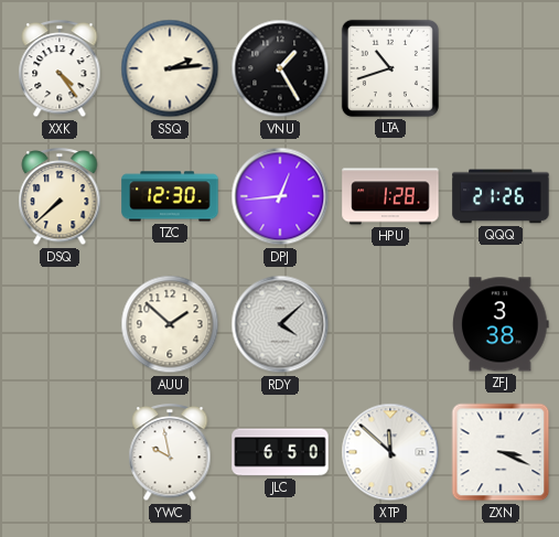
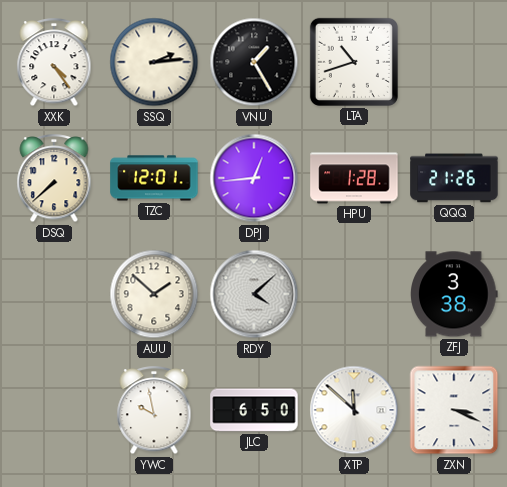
TZC: 12:30 -> 12:01
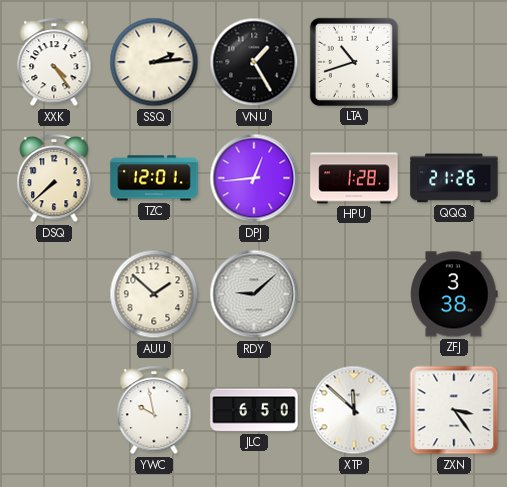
RDY: 4:08 -> 9:08
ZXN: 3:19 -> 3:24
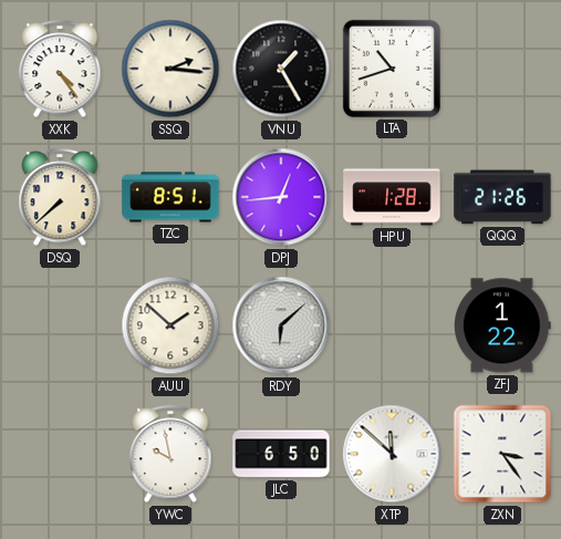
SSQ: 2:14 -> 2:16
TZC: 12:01 -> 8:51
RDY: 9:08 -> 6:08
ZFJ: 3:38 -> 1:22
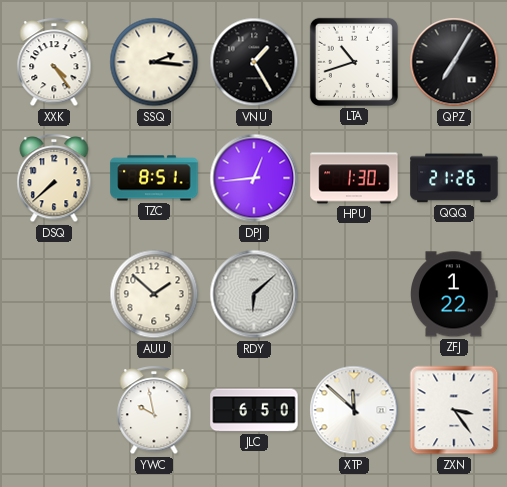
QPZ: none -> 7:05
HPU: 1:28 -> 1:30
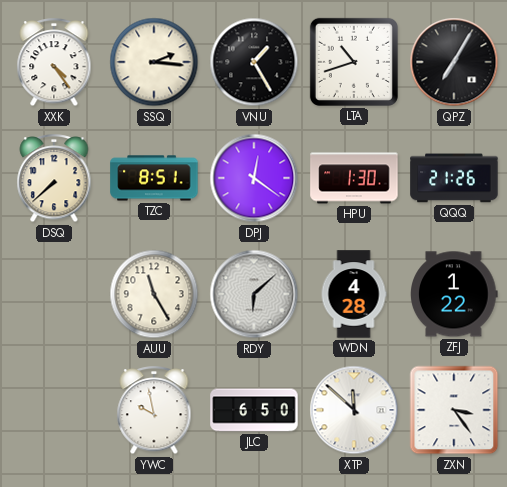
DPJ: 12:44 -> 12:21
AUU: 1:52 -> 11:25
WDN: none -> 4:28
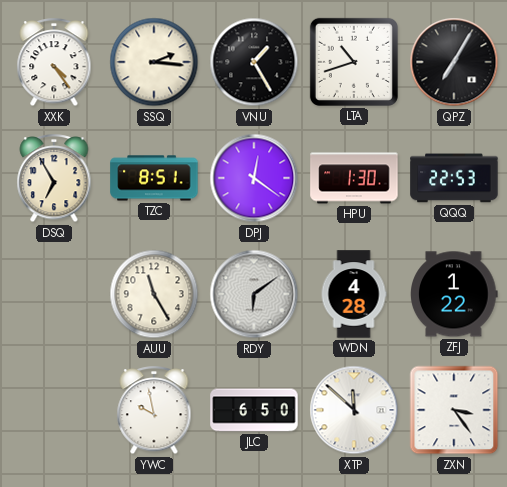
DSQ: 7:38 -> 6:55
QQQ: 21:26 -> 22:53
RDY: 6:08 -> 6:09
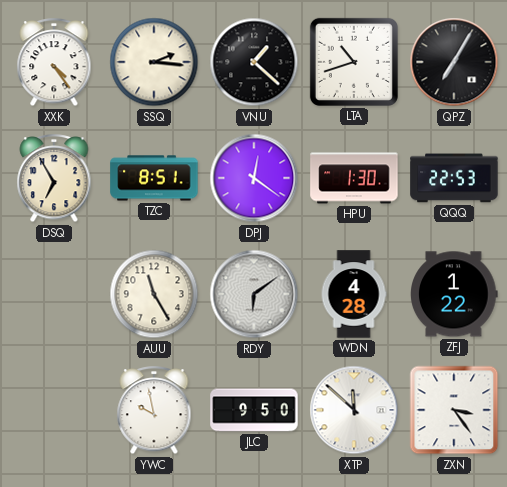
VNU: 1:25 -> 1:22
JLC: 6:50 -> 9:50
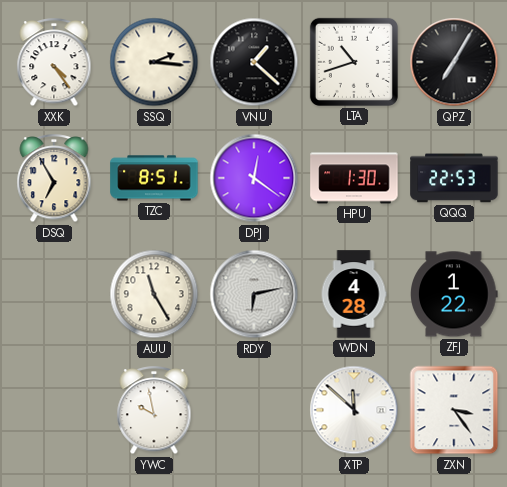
RDY: 6:09 -> 6:13
JLC: 9:50 -> none
